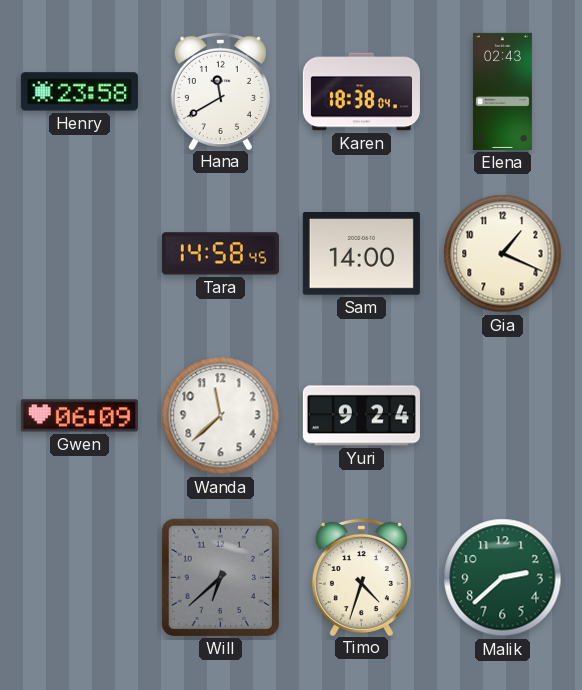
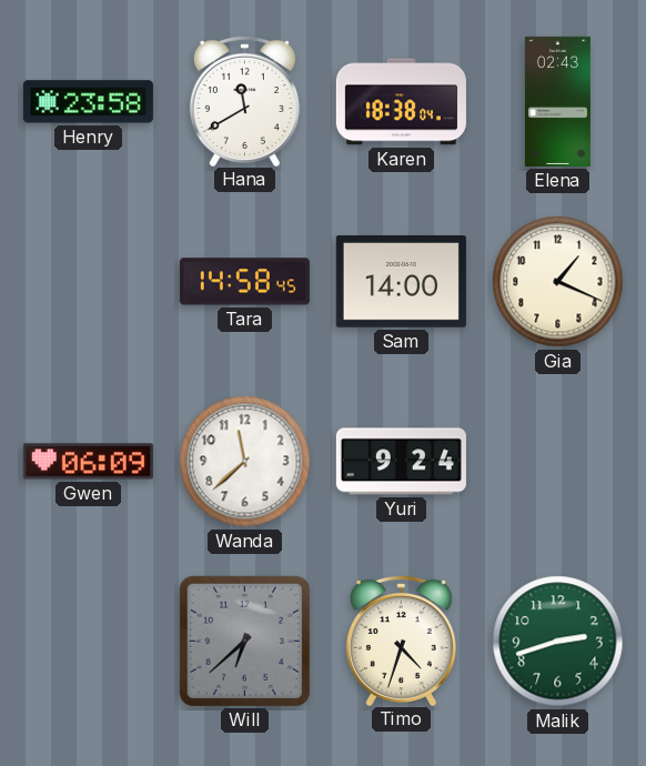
Malik: 2:38 -> 2:42
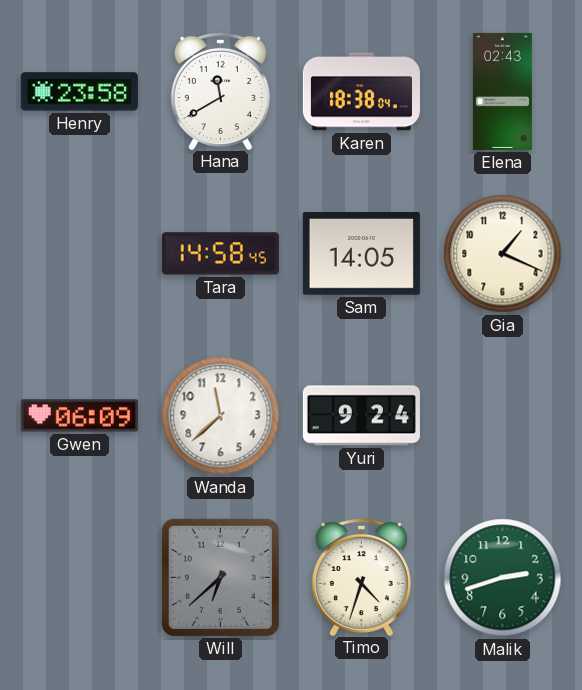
Sam: 14:00 -> 14:05
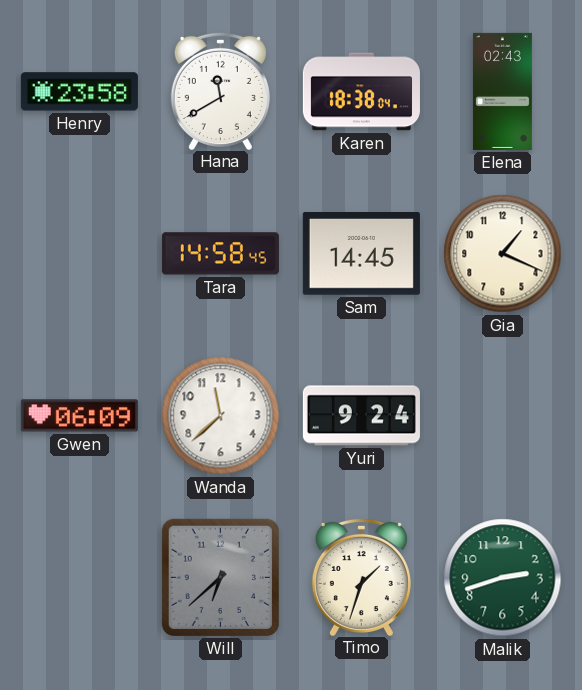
Sam: 14:05 -> 14:45
Timo: 4:33 -> 1:33
